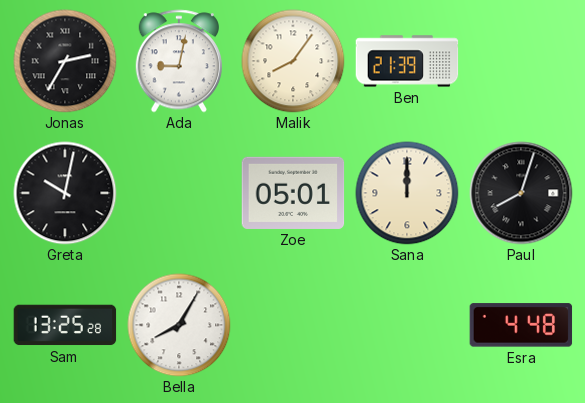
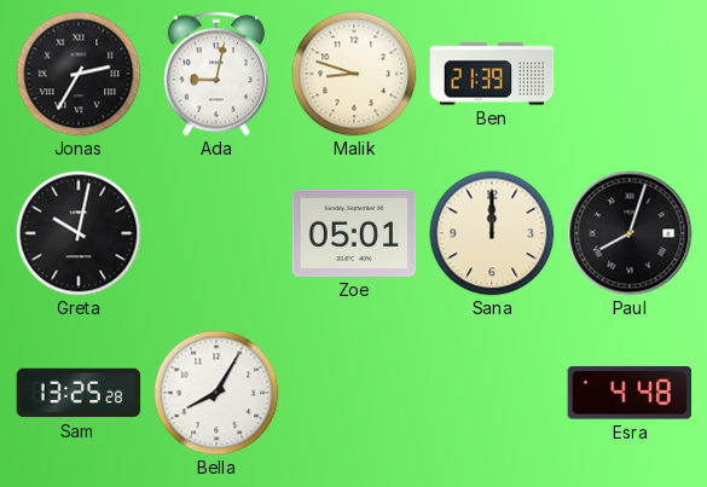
Malik: 8:06 -> 8:48
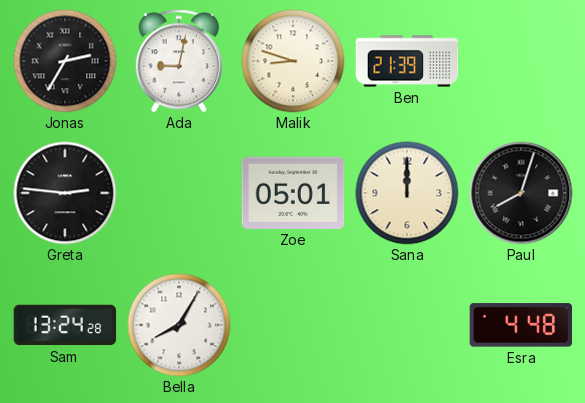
Greta: 10:02 -> 2:46
Sam: 13:25 -> 13:24
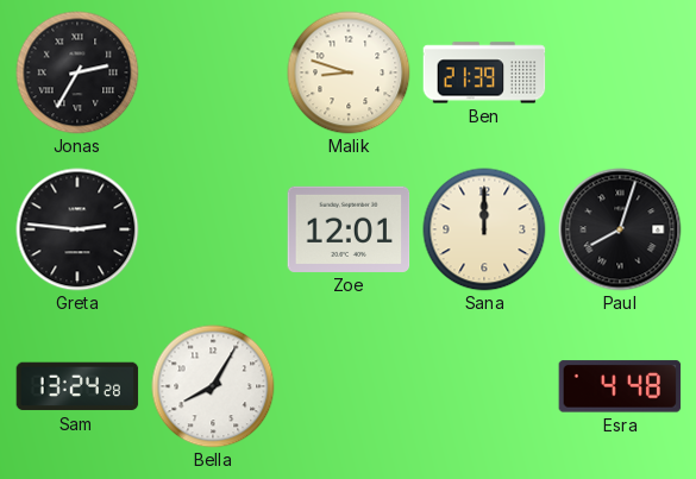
Ada: 9:02 -> none
Zoe: 05:01 -> 12:01
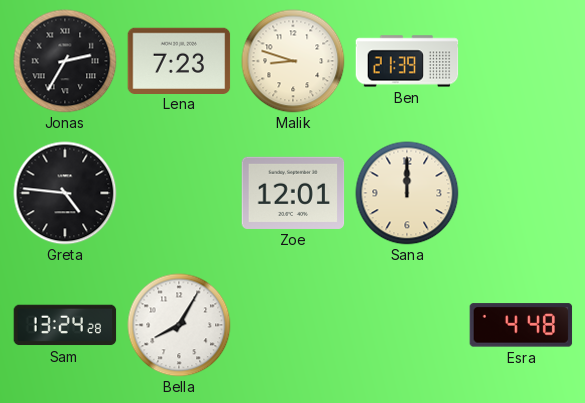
Lena: none -> 7:23
Greta: 2:46 -> 4:46
Paul: 8:03 -> none
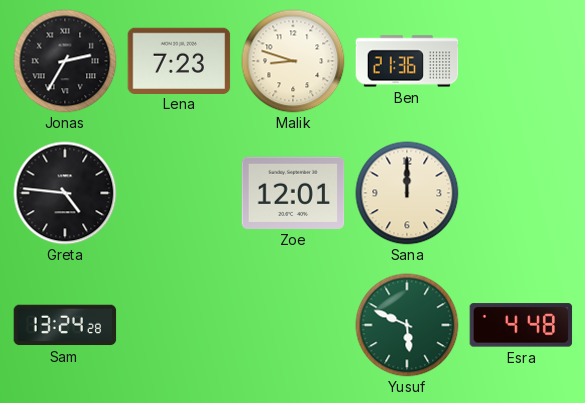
Ben: 21:39 -> 21:36
Bella: 8:05 -> none
Yusuf: none -> 5:49
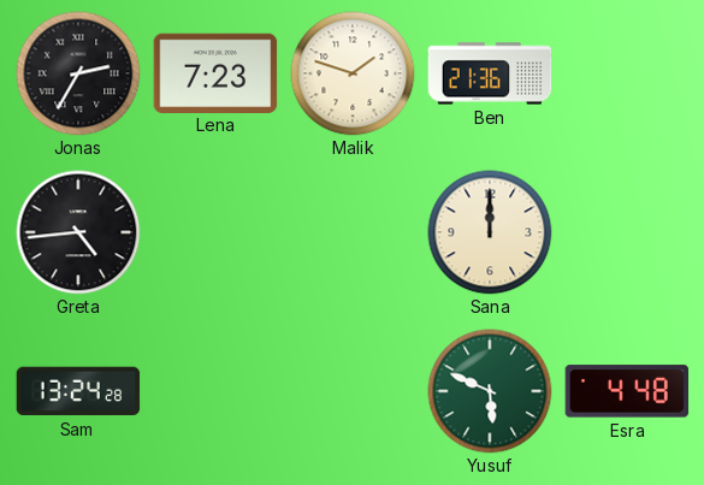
Malik: 8:48 -> 1:48
Greta: 4:46 -> 4:44
Zoe: 12:01 -> none
